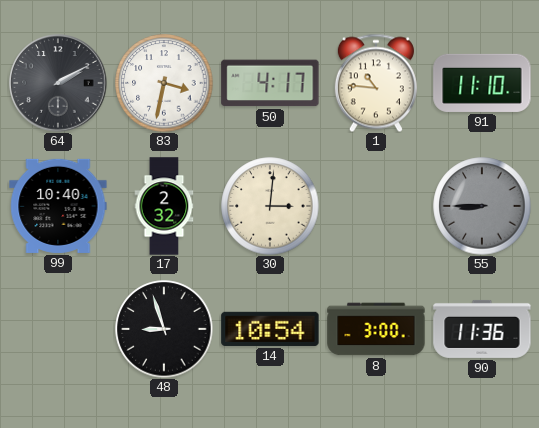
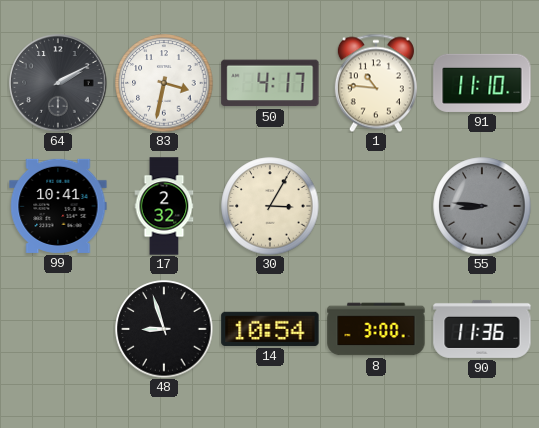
99: 10:40 -> 10:41
30: 3:01 -> 3:05
55: 8:45 -> 8:46
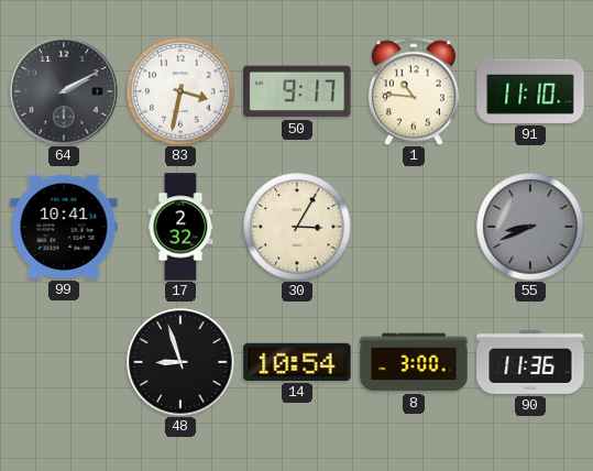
50: 4:17 -> 9:17
55: 8:46 -> 8:41
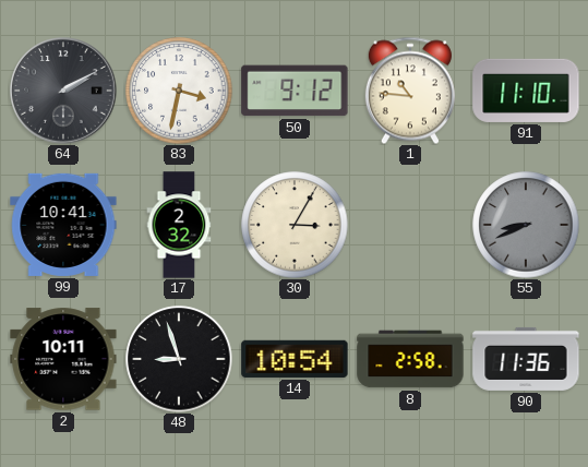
50: 9:17 -> 9:12
2: none -> 10:11
8: 3:00 -> 2:58
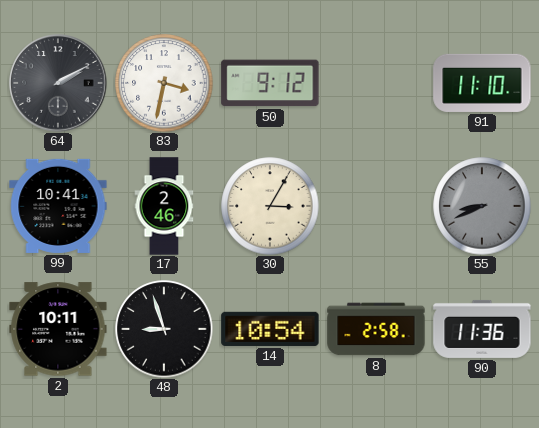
1: 10:46 -> none
17: 2:32 -> 2:46
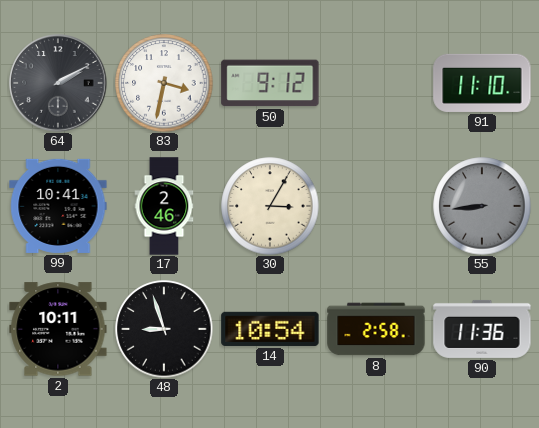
55: 8:41 -> 8:44
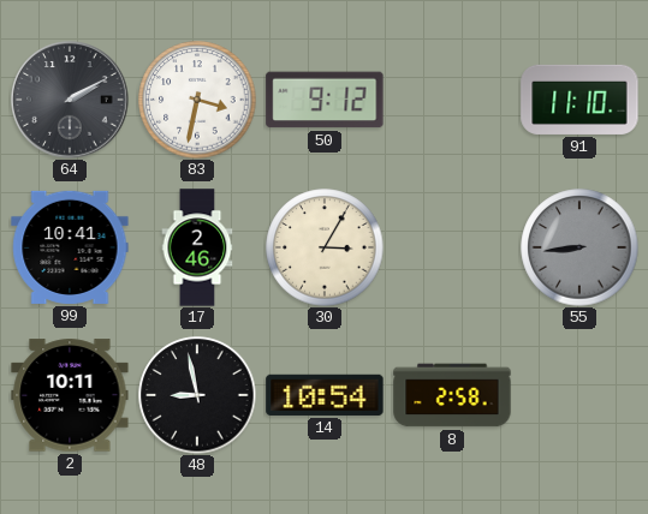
48: 8:57 -> 8:58
90: 11:36 -> none
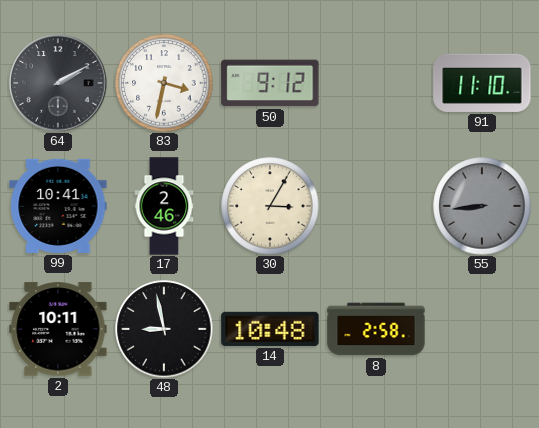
14: 10:54 -> 10:48
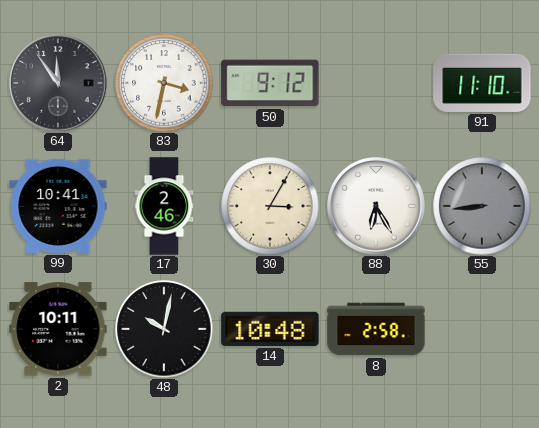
64: 2:10 -> 11:54
88: none -> 6:25
48: 8:58 -> 10:02
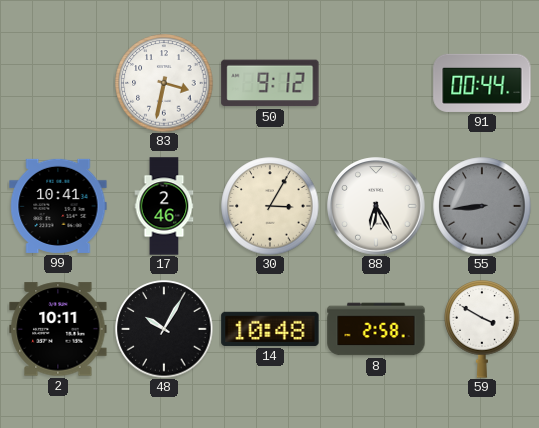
64: 11:54 -> none
91: 11:10 -> 00:44
48: 10:02 -> 10:05
59: none -> 3:50
